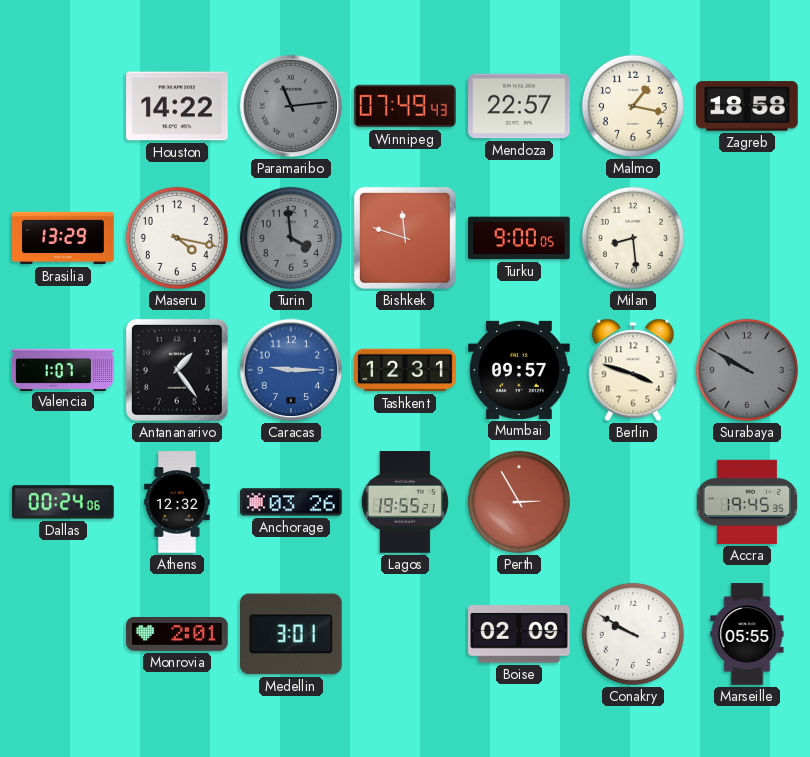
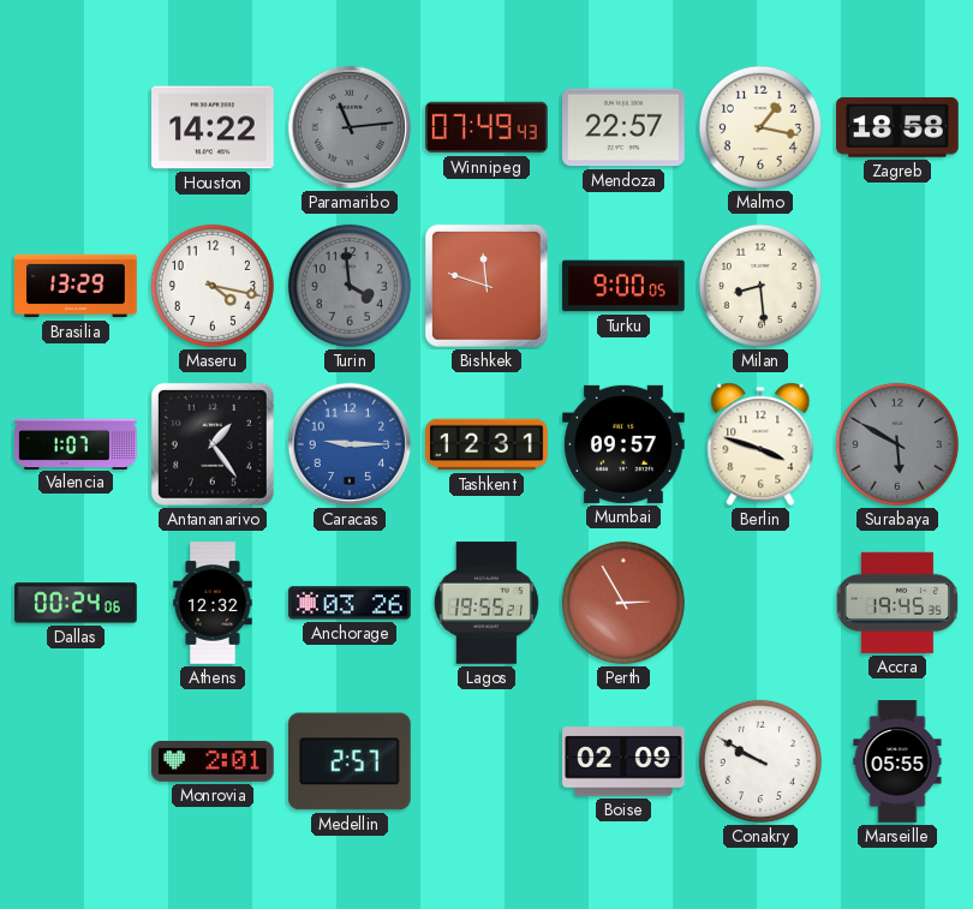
Surabaya: 9:50 -> 5:50
Medellin: 3:01 -> 2:57
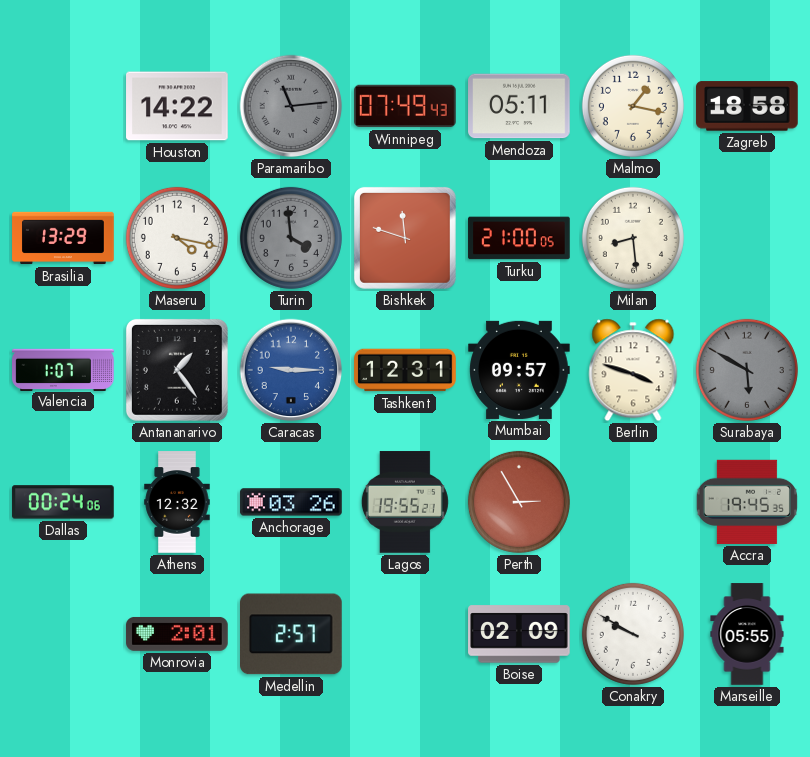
Mendoza: 22:57 -> 05:11
Turku: 9:00 -> 21:00
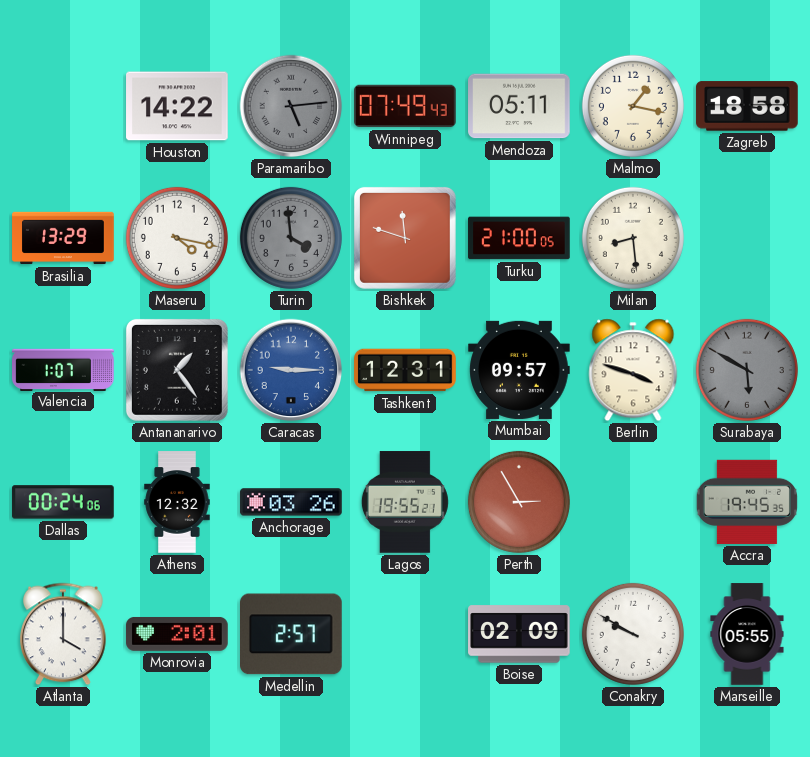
Paramaribo: 11:14 -> 5:14
Atlanta: none -> 4:00
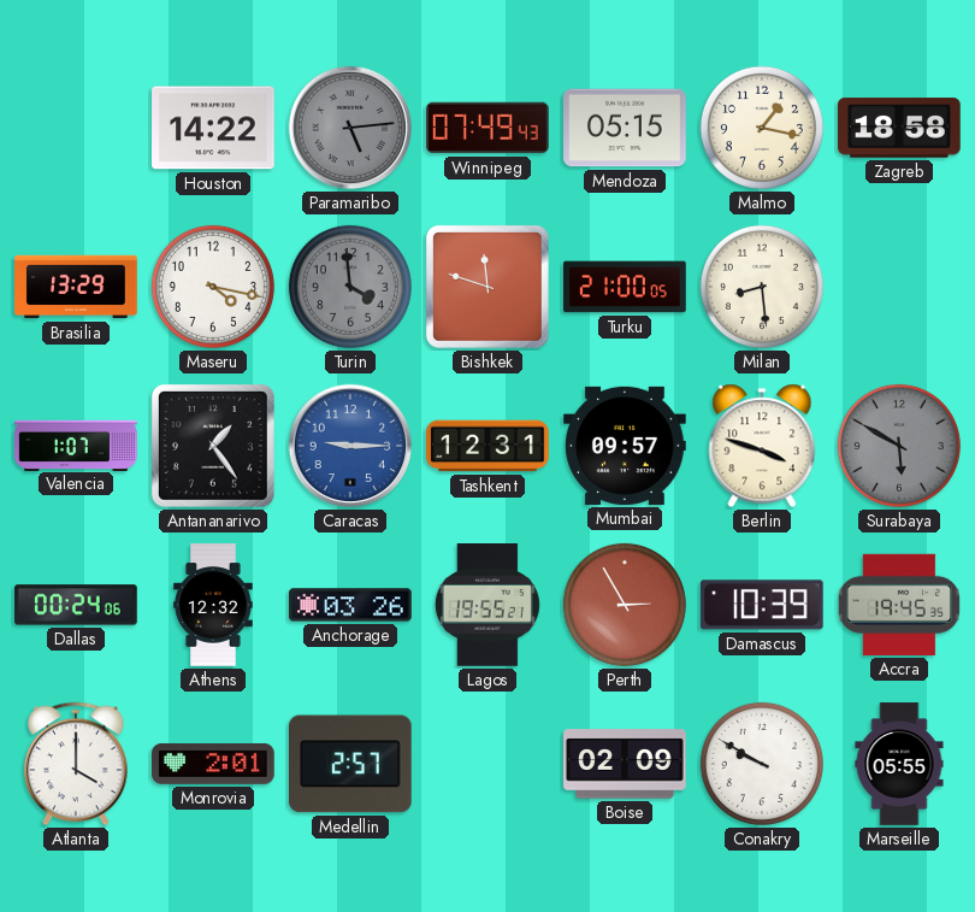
Mendoza: 05:11 -> 05:15
Damascus: none -> 10:39
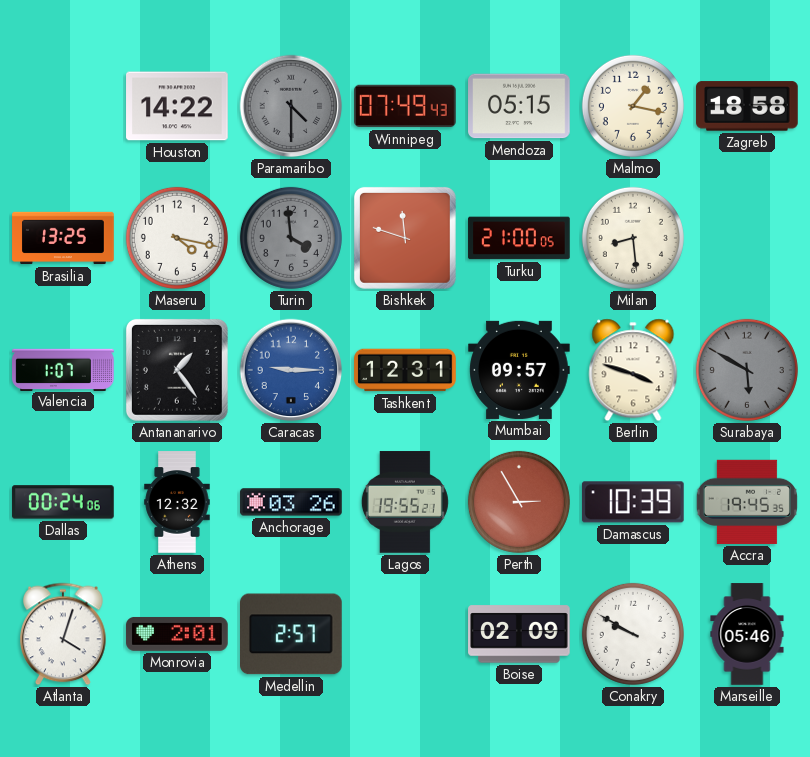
Paramaribo: 5:14 -> 4:30
Brasilia: 13:29 -> 13:25
Atlanta: 4:00 -> 4:03
Marseille: 05:55 -> 05:46
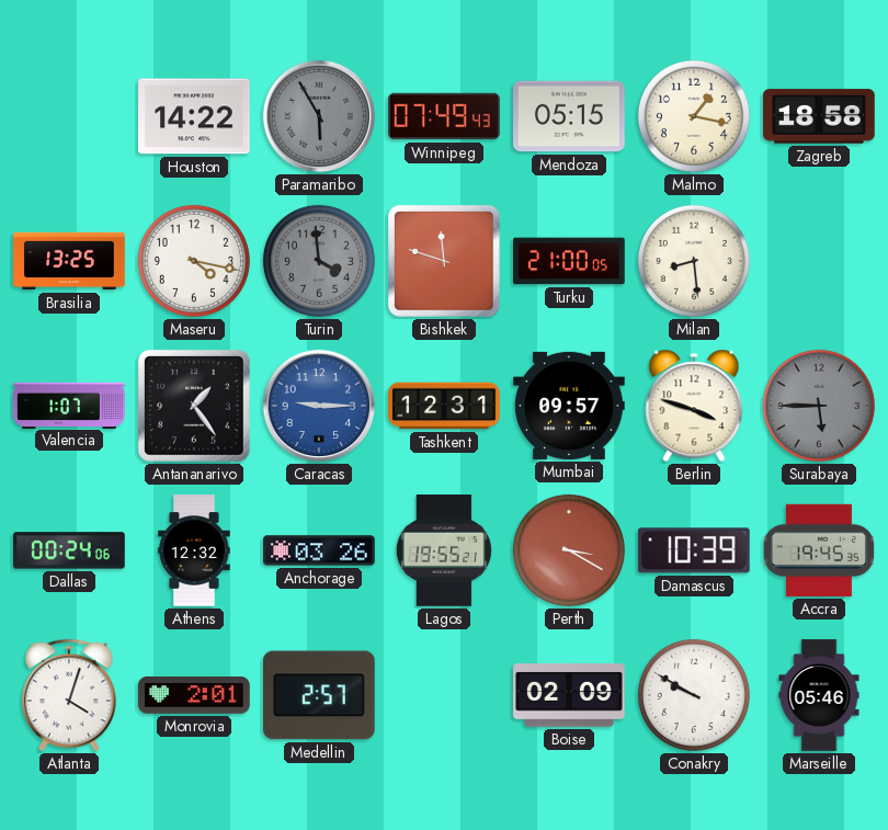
Paramaribo: 4:30 -> 5:55
Surabaya: 5:50 -> 5:45
Perth: 2:55 -> 3:20
